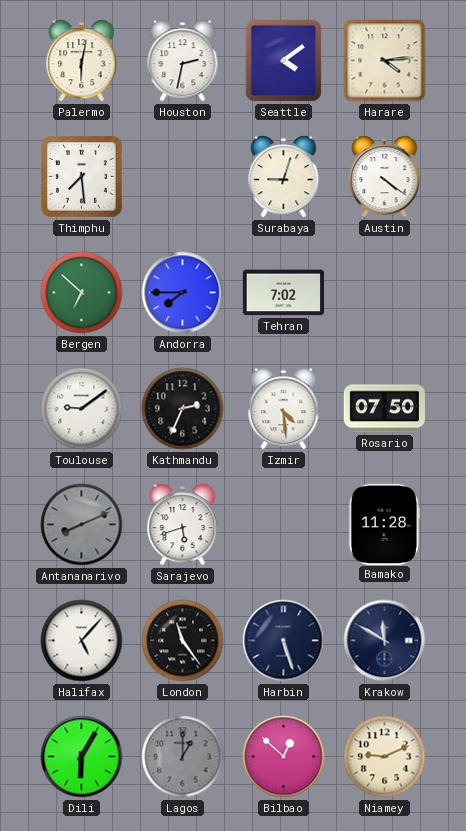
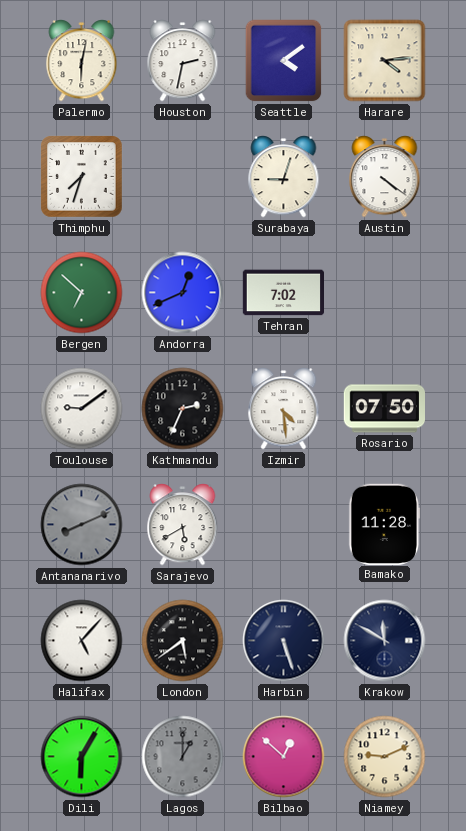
Thimphu: 7:29 -> 7:33
Andorra: 7:45 -> 12:41
Sarajevo: 5:42 -> 5:40
London: 11:24 -> 5:39
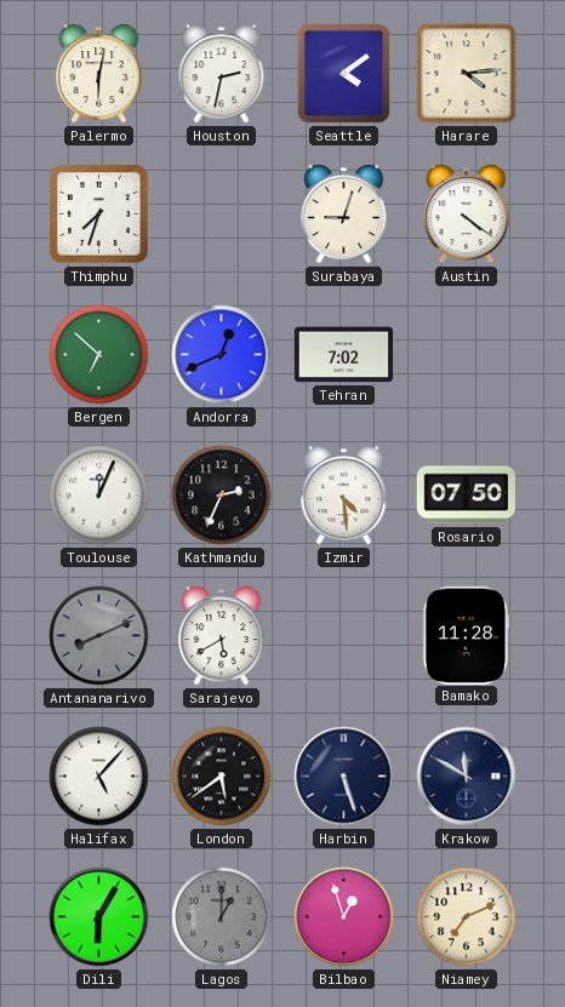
Toulouse: 9:09 -> 12:04
Bilbao: 12:52 -> 12:57
Niamey: 9:11 -> 7:11
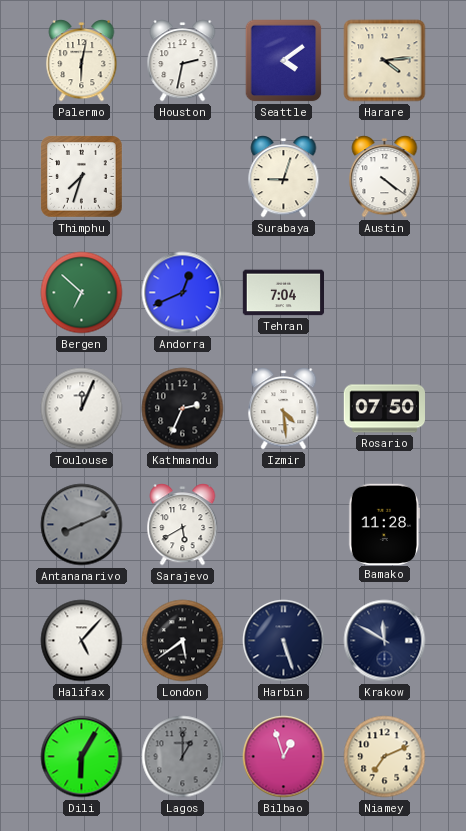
Tehran: 7:02 -> 7:04
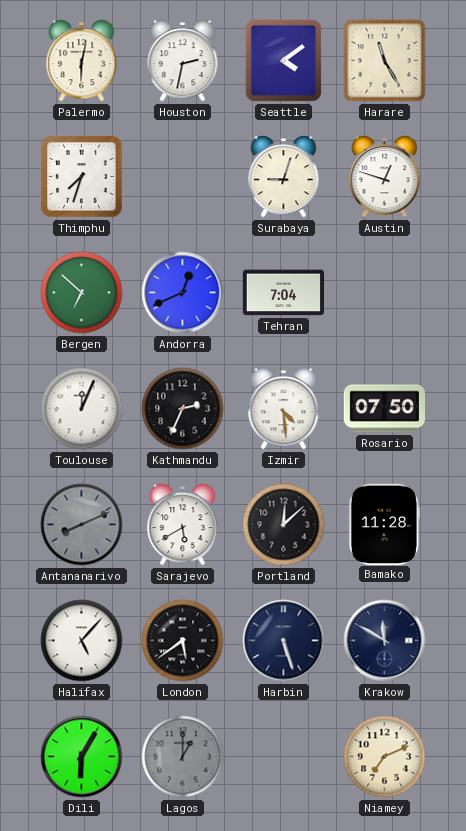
Harare: 4:14 -> 11:25
Austin: 4:21 -> 12:48
Portland: none -> 12:08
Bilbao: 12:57 -> none
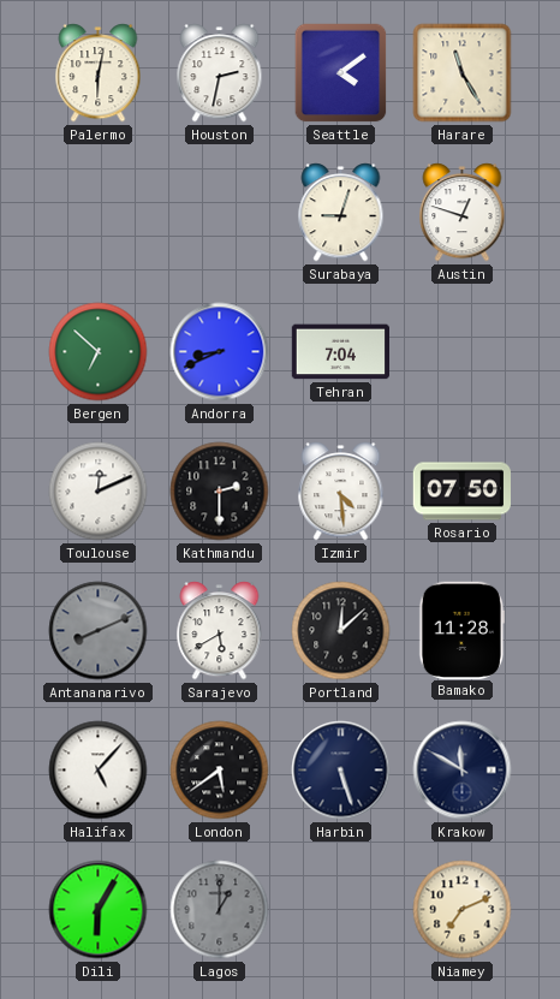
Thimphu: 7:33 -> none
Andorra: 12:41 -> 8:41
Toulouse: 12:04 -> 12:11
Kathmandu: 2:34 -> 2:30
